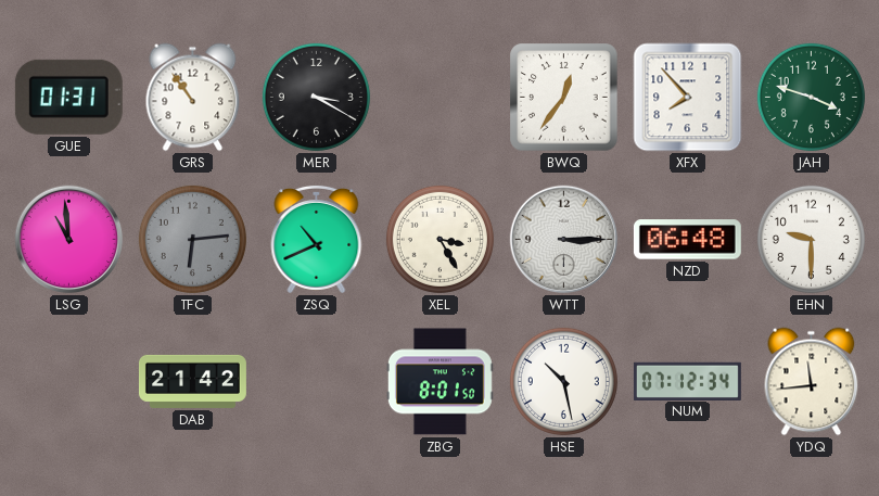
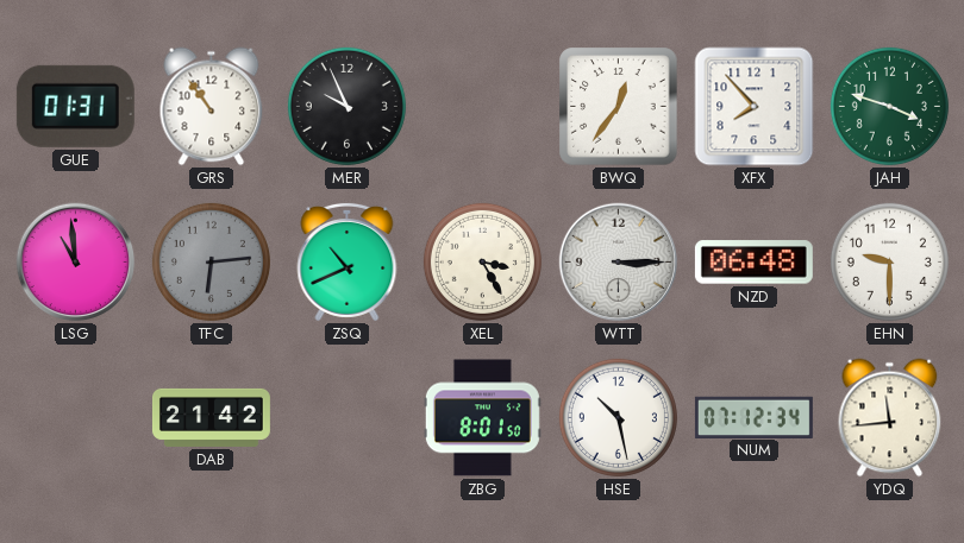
MER: 3:20 -> 9:56
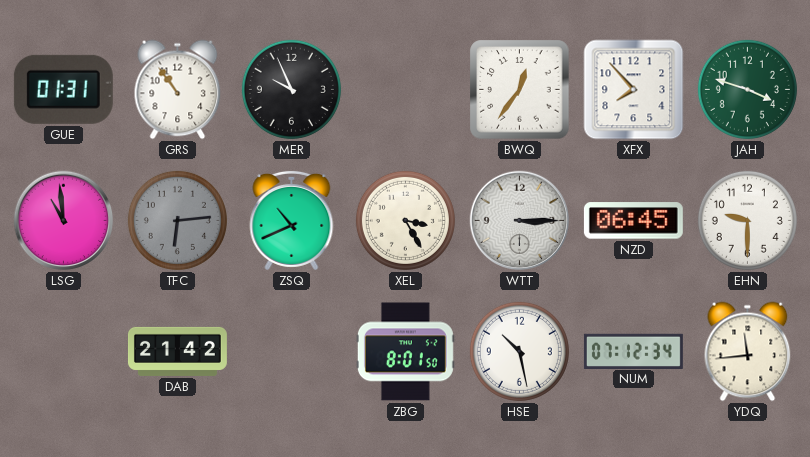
NZD: 06:48 -> 06:45
